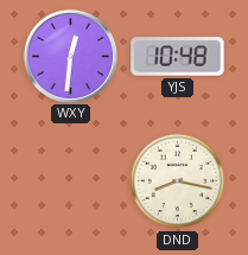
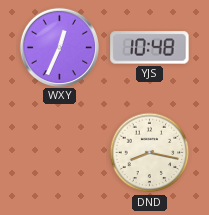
WXY: 12:31 -> 12:34
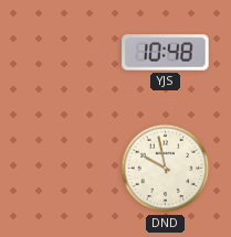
WXY: 12:34 -> none
DND: 8:17 -> 9:58
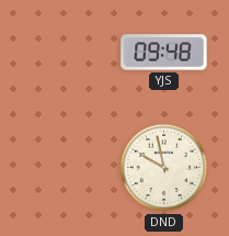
YJS: 10:48 -> 09:48
